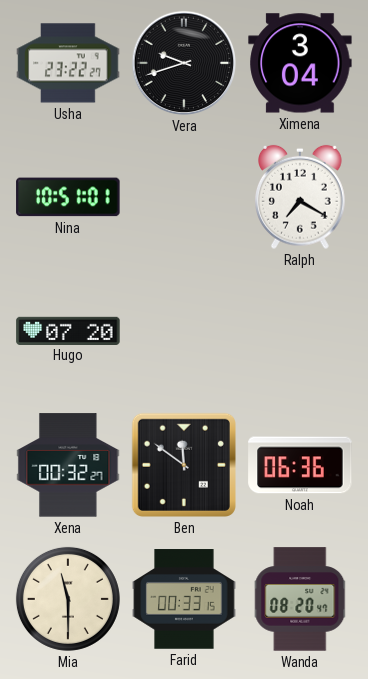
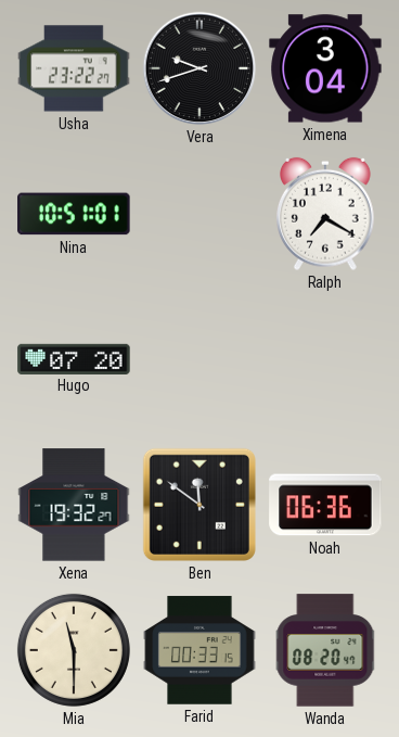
Xena: 00:32 -> 19:32
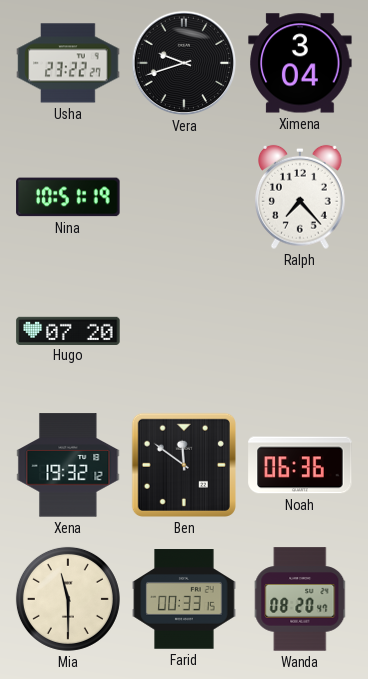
Nina: 10:51:01 -> 10:51:19
Ralph: 7:20 -> 7:23
Xena: 19:32:27 -> 19:32:12
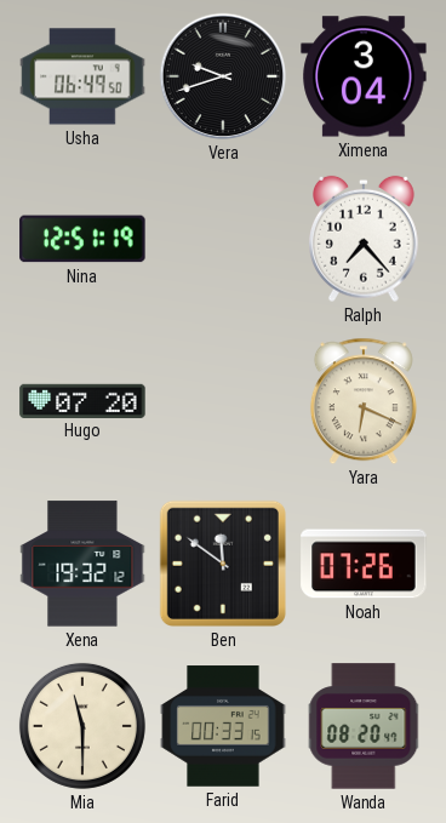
Usha: 23:22 -> 06:49
Nina: 10:51 -> 12:51
Yara: none -> 6:19
Noah: 06:36 -> 07:26
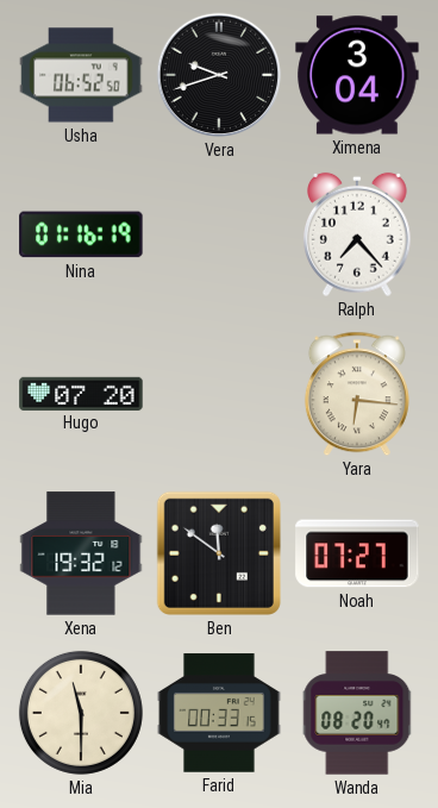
Usha: 06:49 -> 06:52
Nina: 12:51 -> 01:16
Yara: 6:19 -> 6:16
Noah: 07:26 -> 07:27
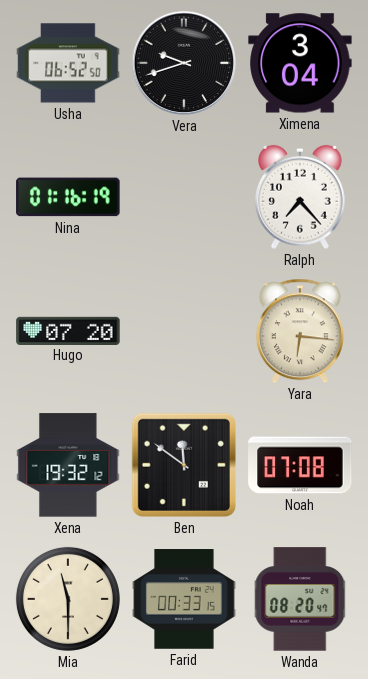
Noah: 07:27 -> 07:08
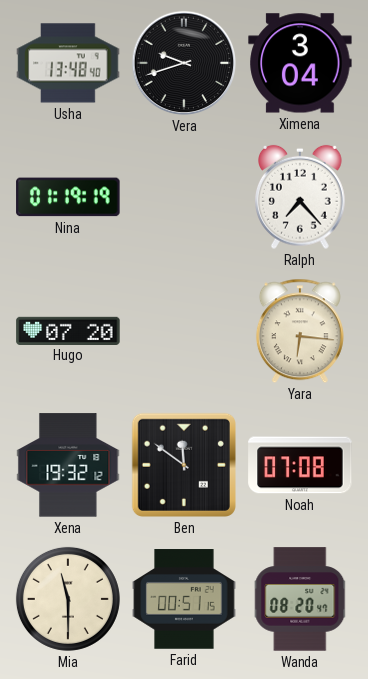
Usha: 06:52 -> 13:48
Nina: 01:16 -> 01:19
Farid: 00:33 -> 00:51
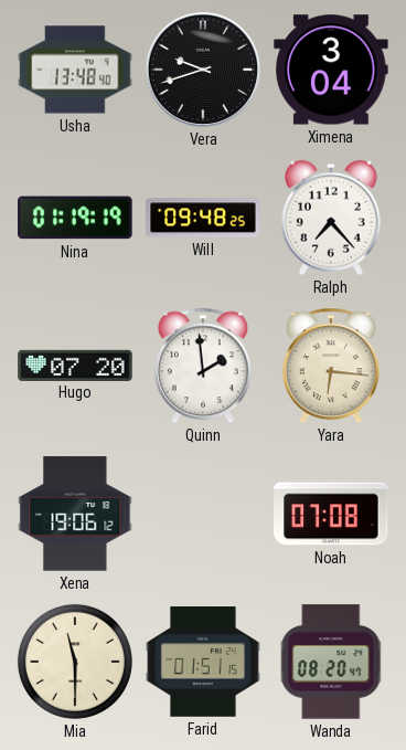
Will: none -> 09:48
Quinn: none -> 1:59
Xena: 19:32 -> 19:06
Ben: 11:51 -> none
Farid: 00:51 -> 01:51
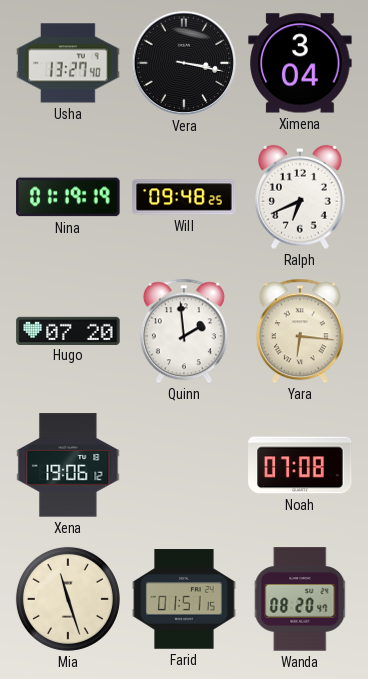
Usha: 13:48 -> 13:27
Vera: 9:42 -> 3:17
Ralph: 7:23 -> 6:41
Mia: 11:30 -> 11:27
